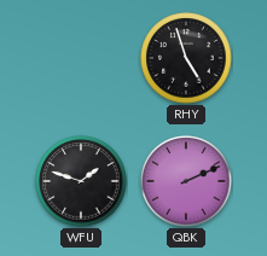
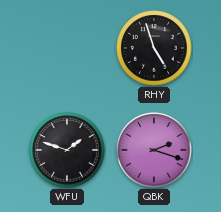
QBK: 2:11 -> 2:18
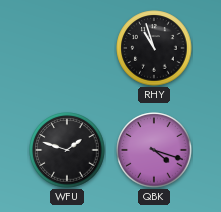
RHY: 4:57 -> 10:57
QBK: 2:18 -> 4:18
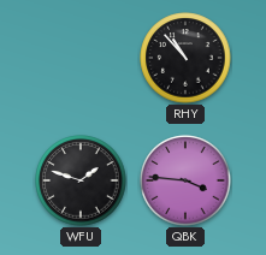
RHY: 10:57 -> 10:53
QBK: 4:18 -> 3:46
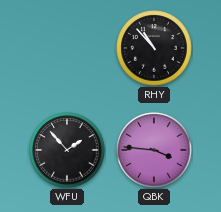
WFU: 1:48 -> 1:53
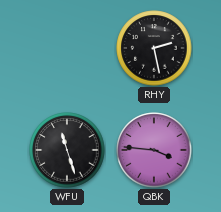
RHY: 10:53 -> 2:28
WFU: 1:53 -> 11:27
